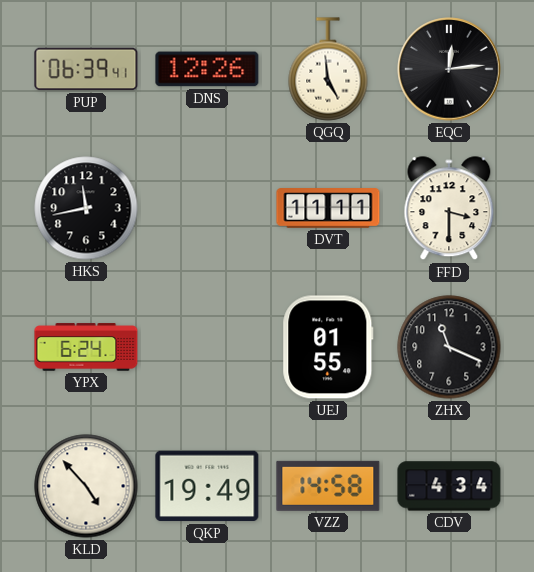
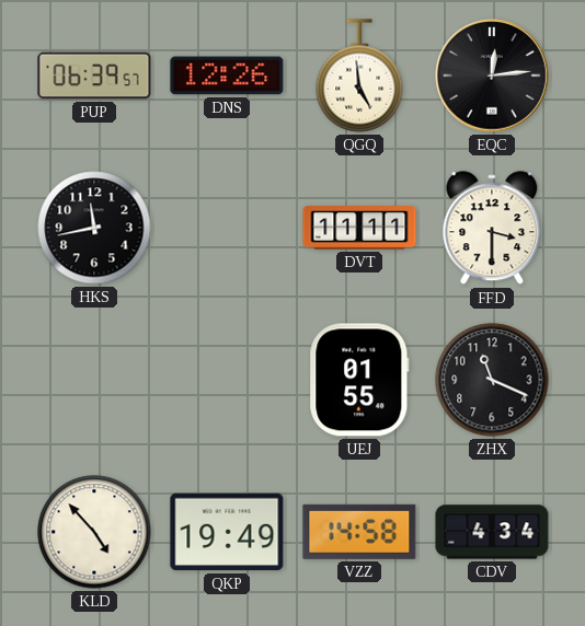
PUP: 06:39:41 -> 06:39:57
YPX: 6:24 -> none
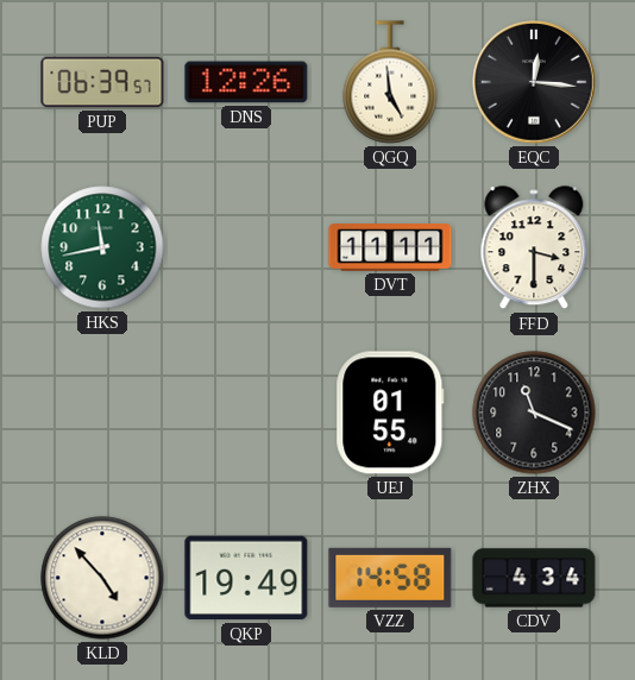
EQC: 12:14 -> 12:16
HKS dial: black -> green
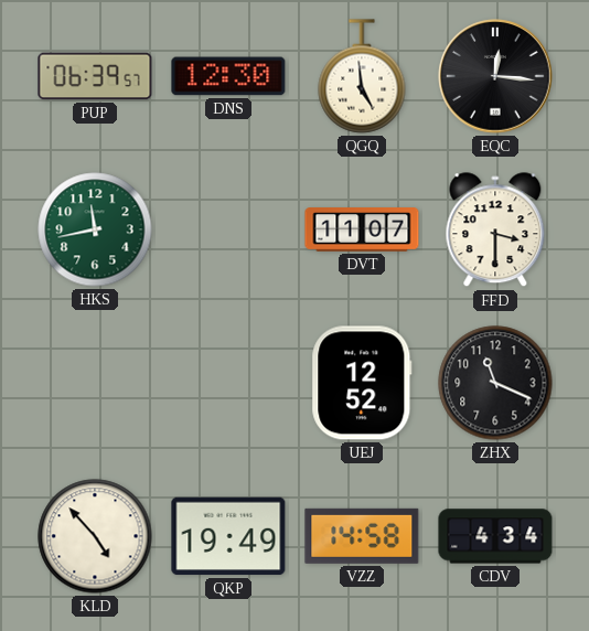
DNS: 12:26 -> 12:30
DVT: 11:11 -> 11:07
UEJ: 01:55 -> 12:52
